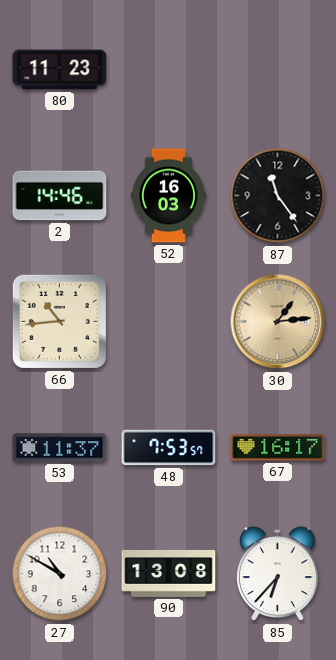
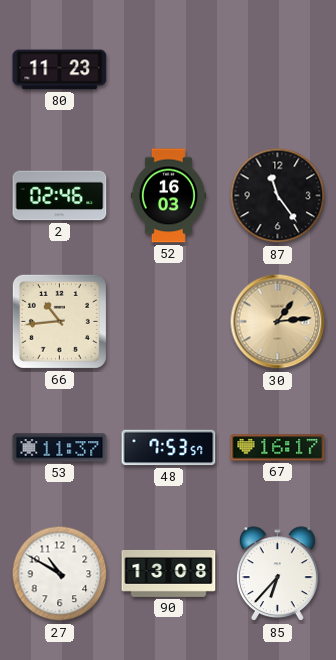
2: 14:46 -> 02:46
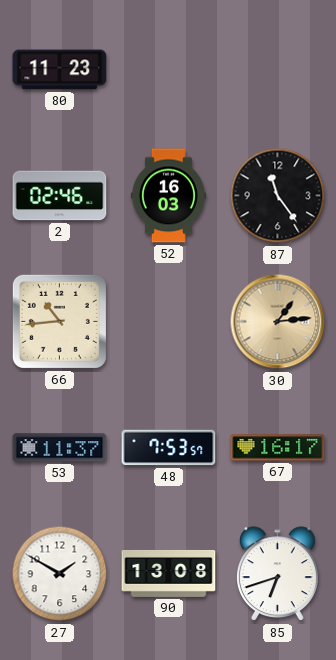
27: 10:50 -> 1:50
85: 6:37 -> 6:42
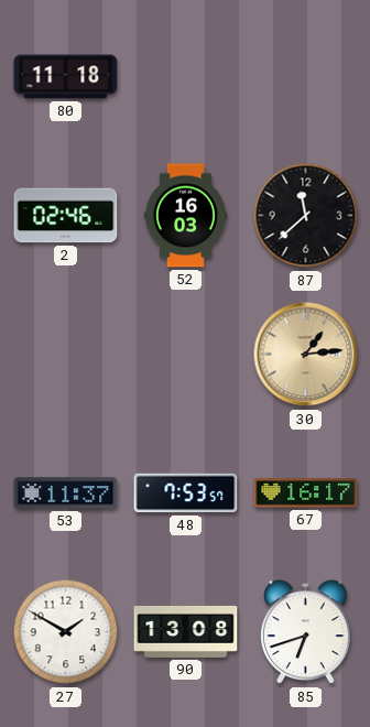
80: 11:23 -> 11:18
87: 11:24 -> 11:38
66: 10:44 -> none
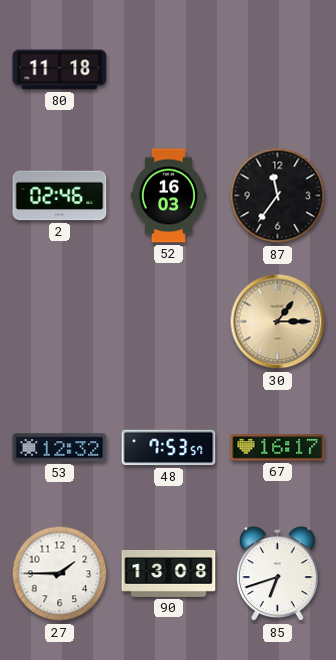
87: 11:38 -> 11:36
30: 1:14 -> 1:15
53: 11:37 -> 12:32
27: 1:50 -> 1:45
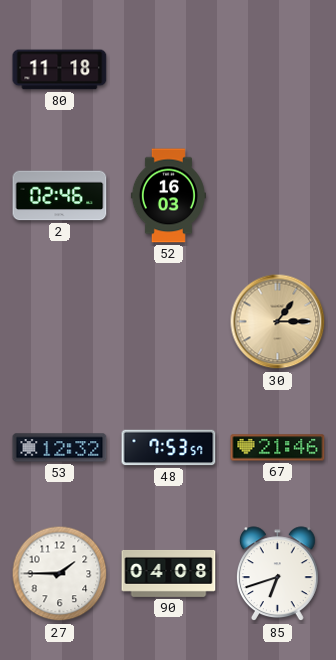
87: 11:36 -> none
67: 16:17 -> 21:46
90: 13:08 -> 04:08
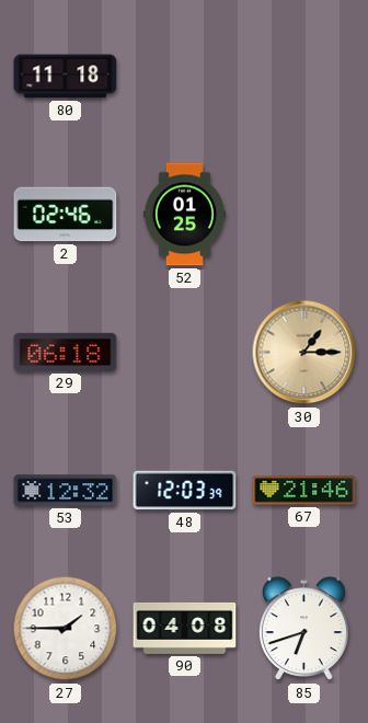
52: 16:03 -> 01:25
29: none -> 06:18
48: 7:53 -> 12:03
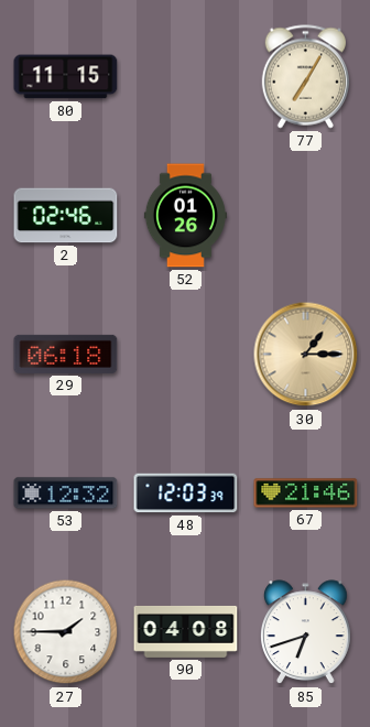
80: 11:18 -> 11:15
77: none -> 7:05
52: 01:25 -> 01:26
